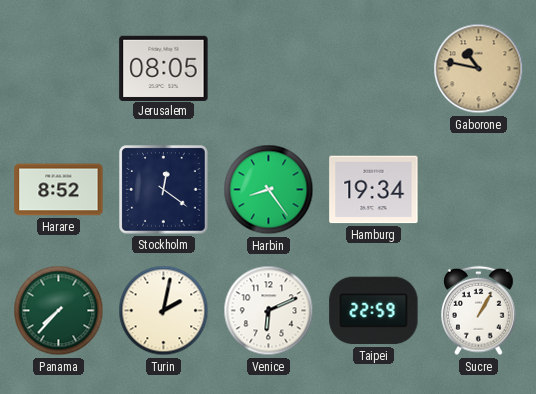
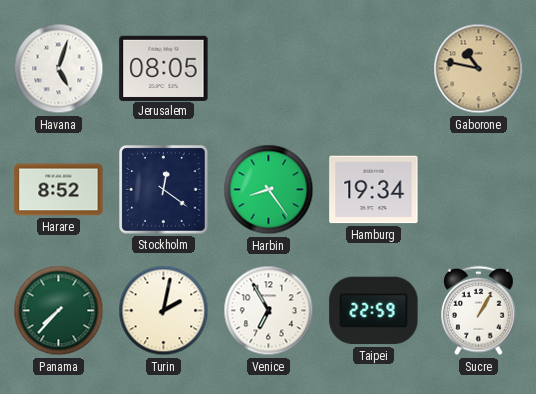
Havana: none -> 5:03
Venice: 6:11 -> 6:55
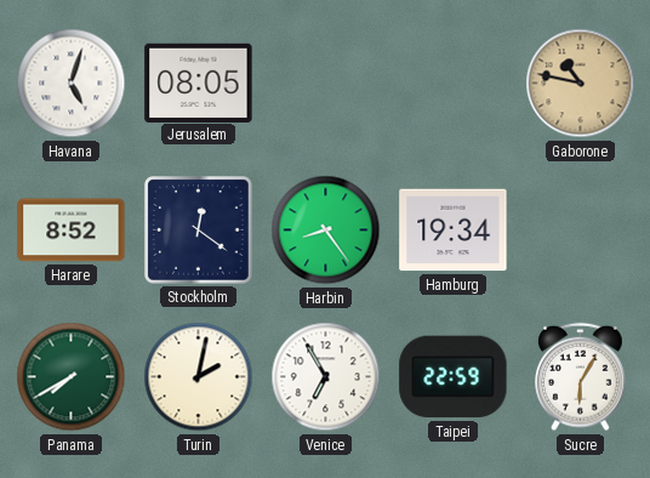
Panama: 7:37 -> 7:40
Sucre: 1:05 -> 6:05
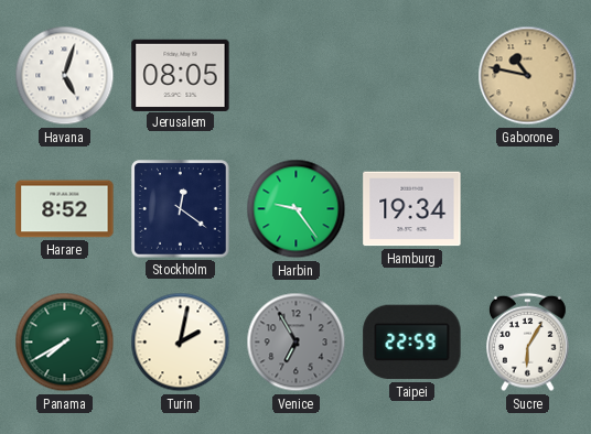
Harbin: 8:24 -> 9:24
Venice dial: white -> grey
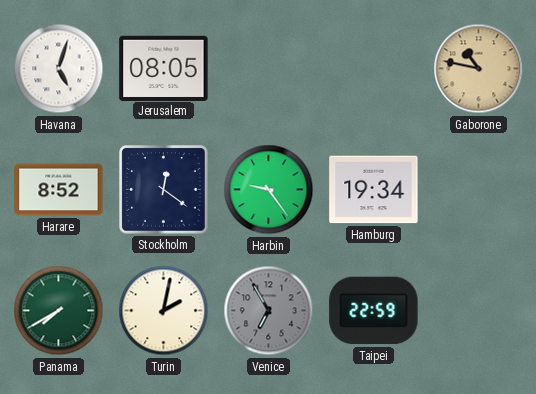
Sucre: 6:05 -> none
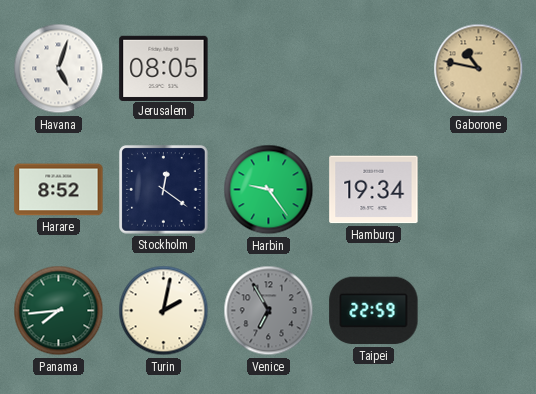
Panama: 7:40 -> 7:44
